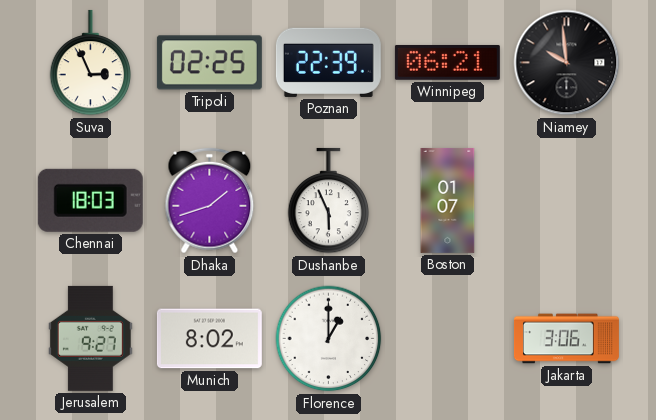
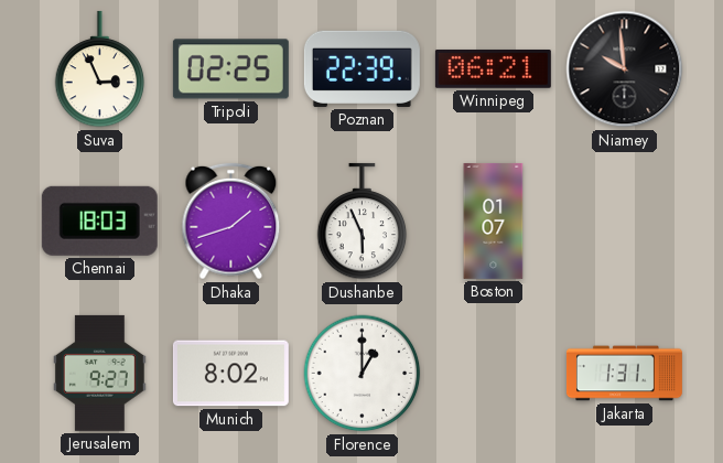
Jakarta: 3:06 -> 1:31
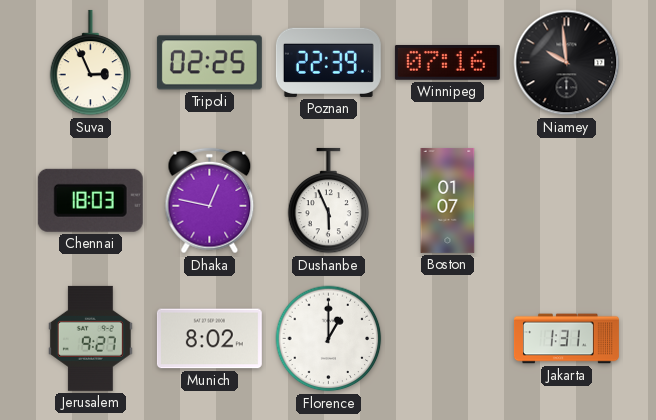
Winnipeg: 06:21 -> 07:16
Dhaka: 1:42 -> 12:47
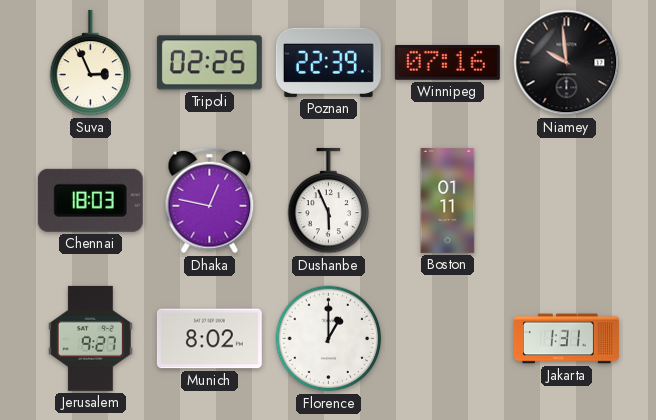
Boston: 01:07 -> 01:11
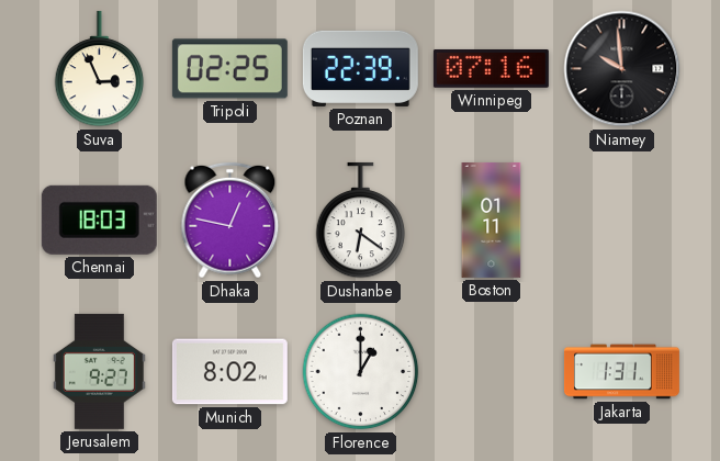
Dushanbe: 5:56 -> 6:21
